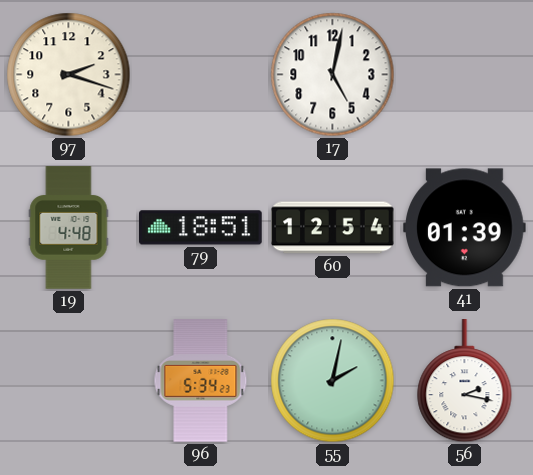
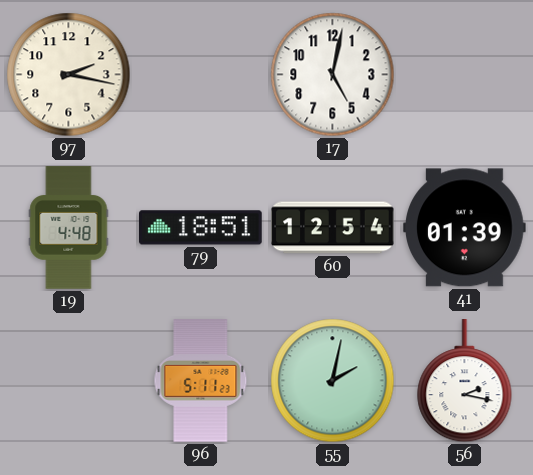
97: 2:18 -> 2:17
96: 5:34 -> 5:11
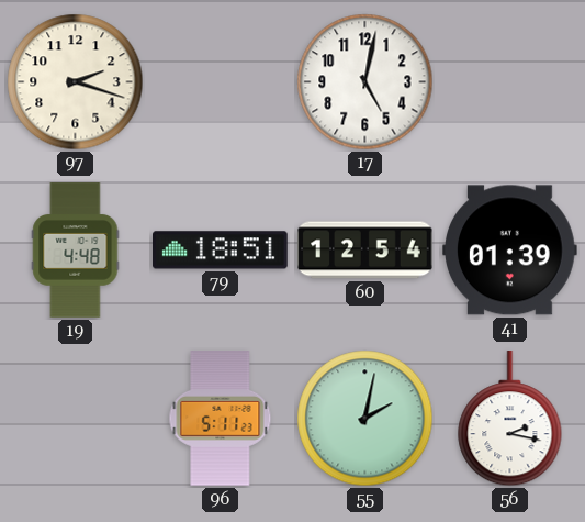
97: 2:17 -> 2:18
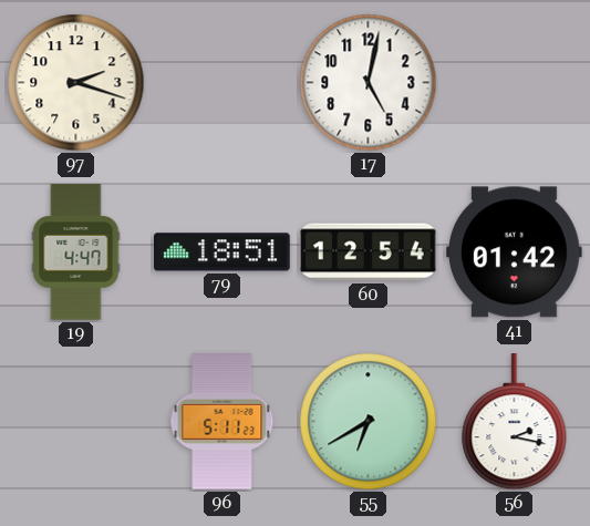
19: 4:48 -> 4:47
41: 01:39 -> 01:42
55: 2:02 -> 6:40
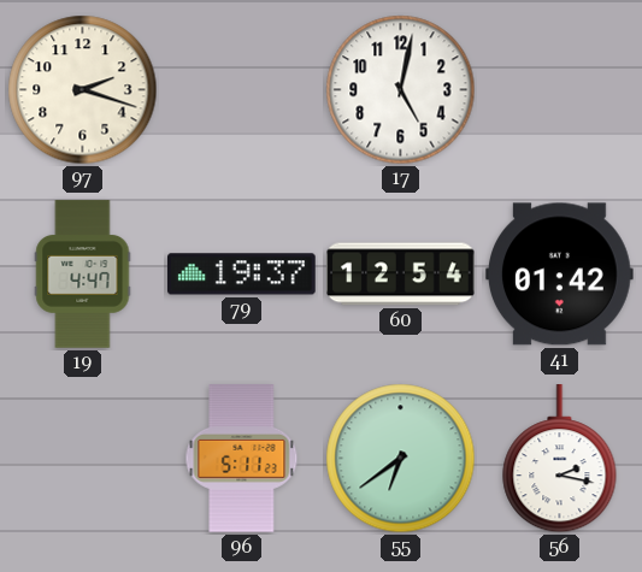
79: 18:51 -> 19:37
55: 6:40 -> 6:39
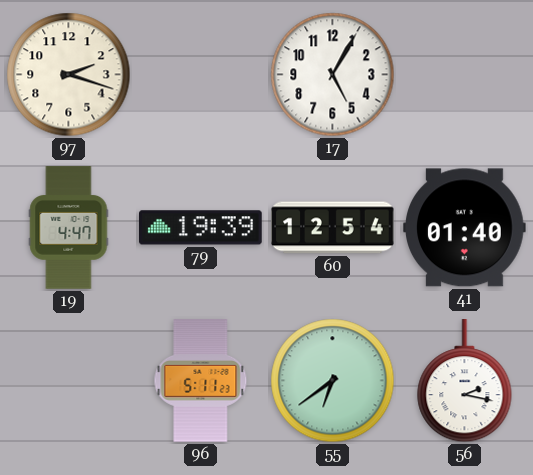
17: 5:02 -> 5:05
79: 19:37 -> 19:39
41: 01:42 -> 01:40
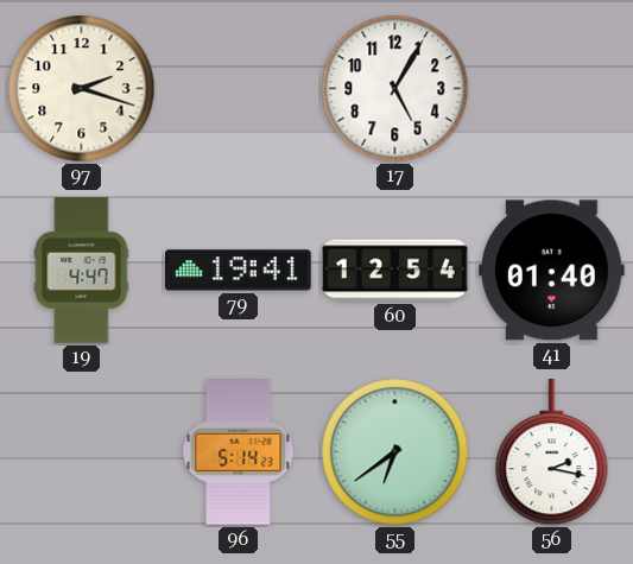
79: 19:39 -> 19:41
96: 5:11 -> 5:14
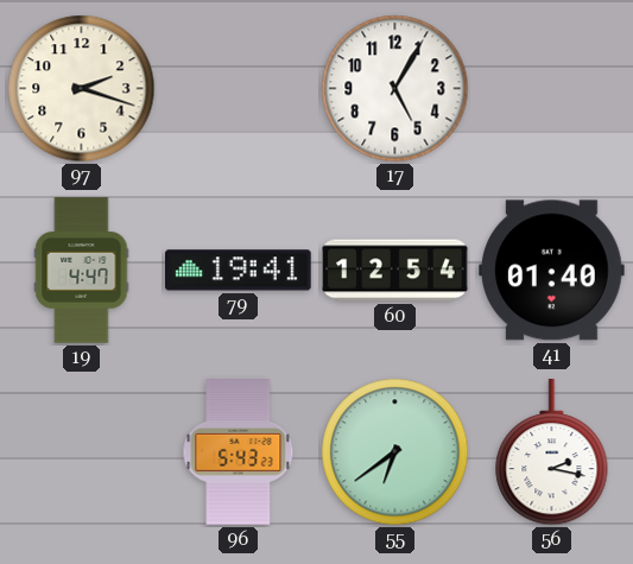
96: 5:14 -> 5:43
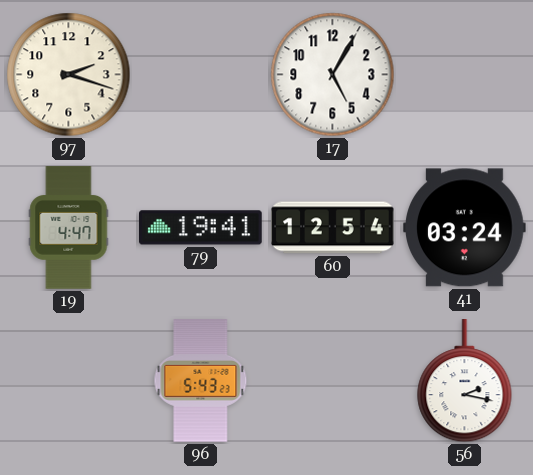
41: 01:40 -> 03:24
55: 6:39 -> none
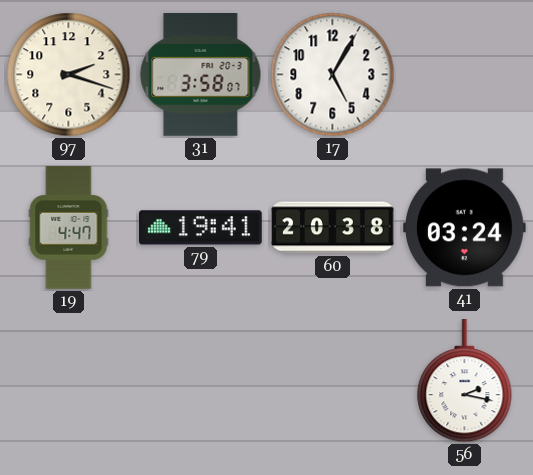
31: none -> 3:58
60: 12:54 -> 20:38
96: 5:43 -> none
